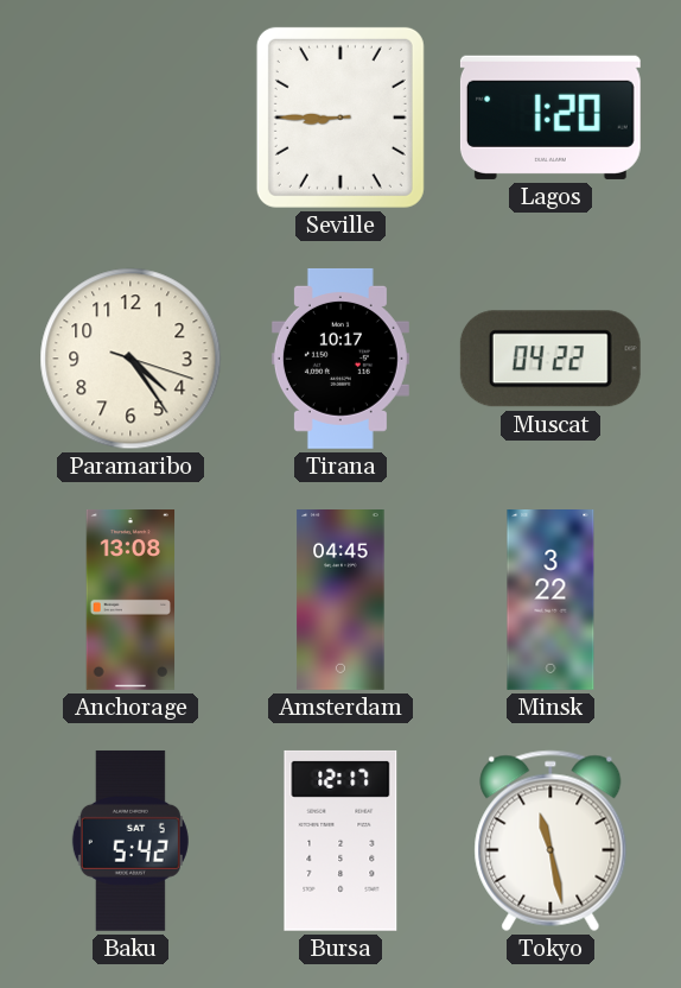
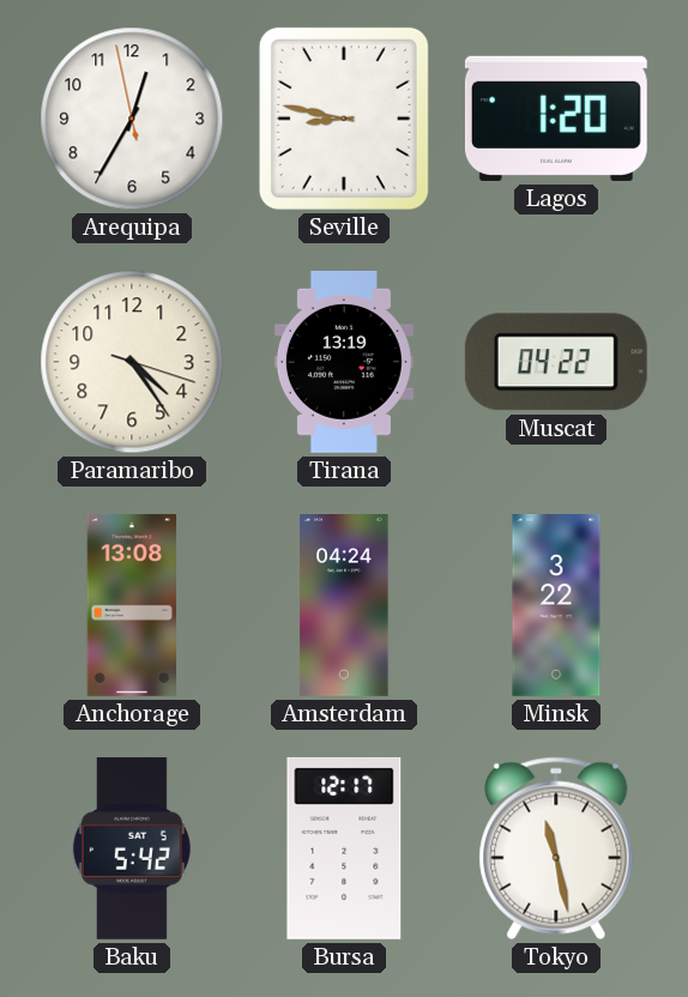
Arequipa: none -> 12:34
Seville: 8:45 -> 8:47
Tirana: 10:17 -> 13:19
Amsterdam: 04:45 -> 04:24
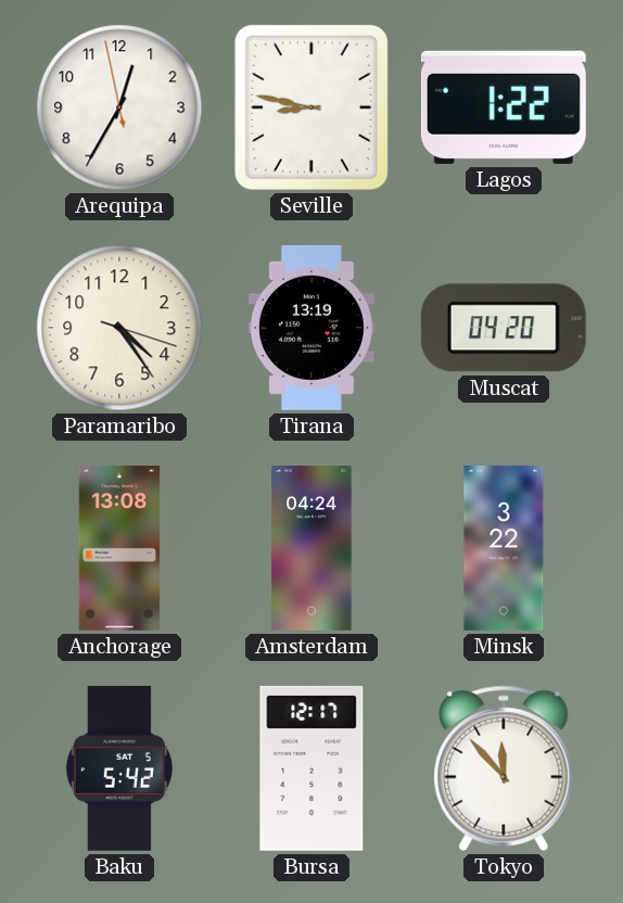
Lagos: 1:20 -> 1:22
Muscat: 04:22 -> 04:20
Tokyo: 11:28 -> 11:53
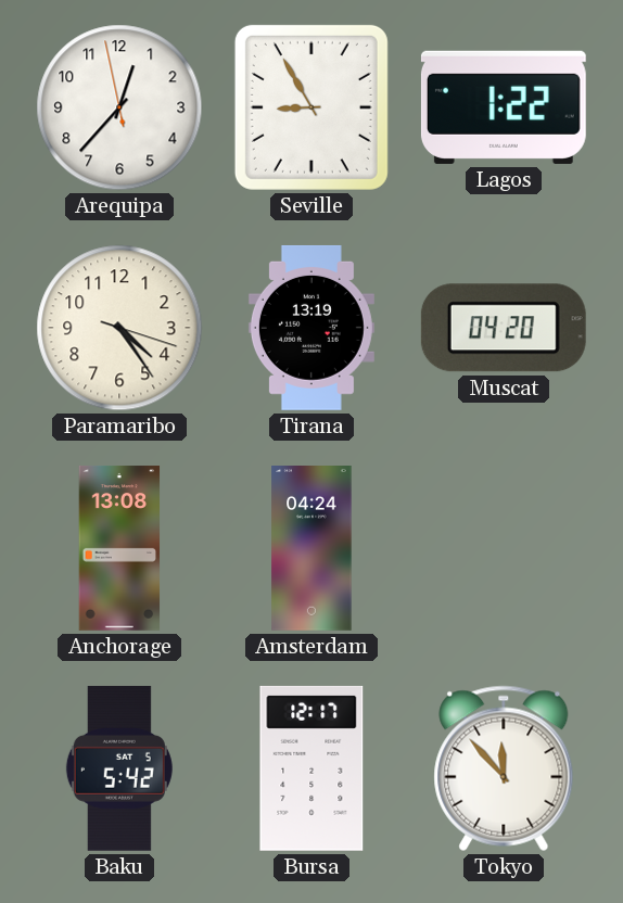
Arequipa: 12:34 -> 12:36
Seville: 8:47 -> 8:55
Minsk: 3:22 -> none
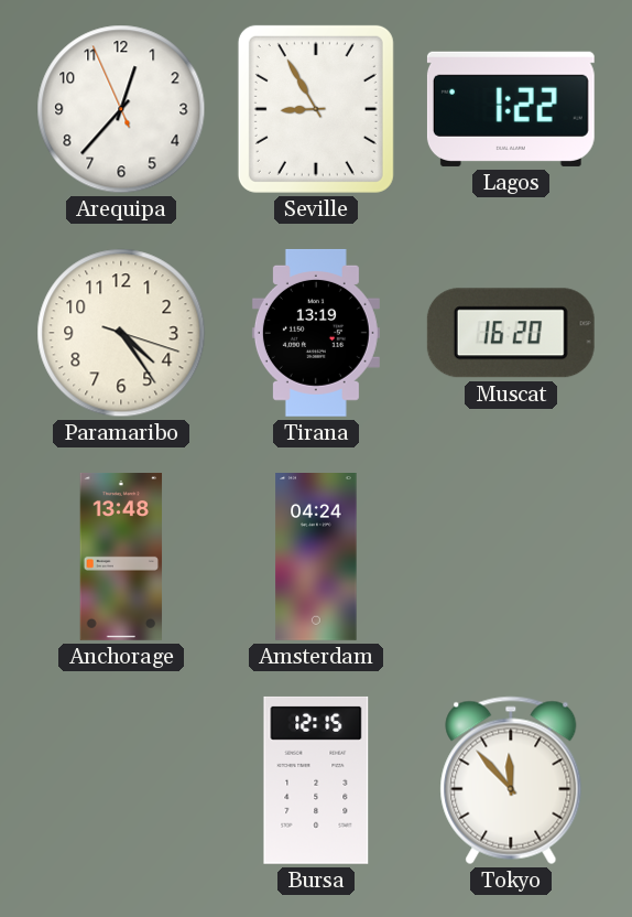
Arequipa: 12:36:58 -> 12:36:56
Muscat: 04:20 -> 16:20
Anchorage: 13:08 -> 13:48
Baku: 5:42 -> none
Bursa: 12:17 -> 12:15
